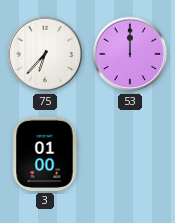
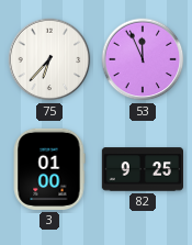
53: 12:00 -> 11:56
82: none -> 9:25
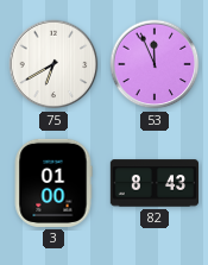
75: 6:37 -> 6:40
82: 9:25 -> 8:43
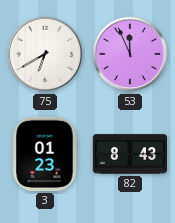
3: 01:00 -> 01:23
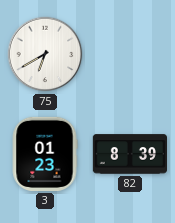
53: 11:56 -> none
82: 8:43 -> 8:39
